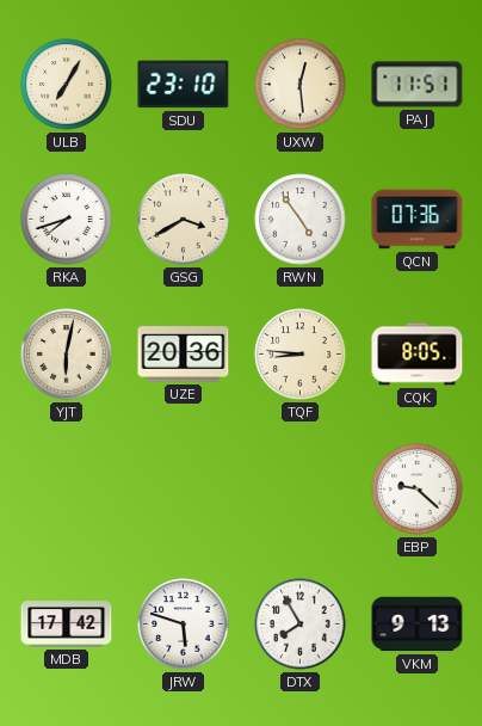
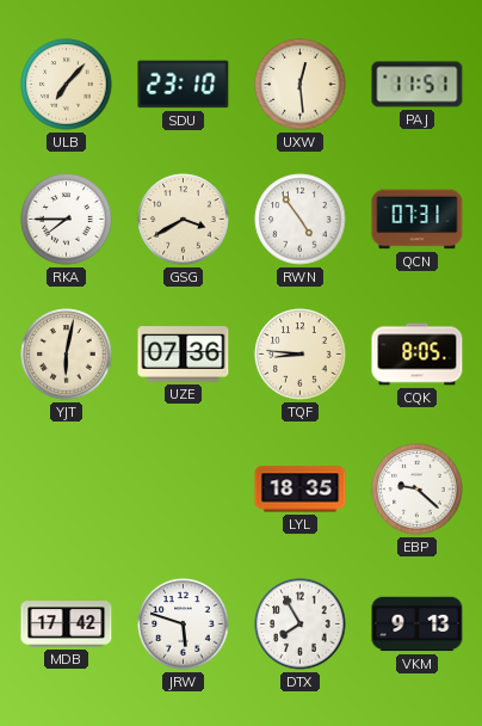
ULB: 7:05 -> 7:07
RKA: 7:42 -> 7:45
QCN: 07:36 -> 07:31
UZE: 20:36 -> 07:36
LYL: none -> 18:35
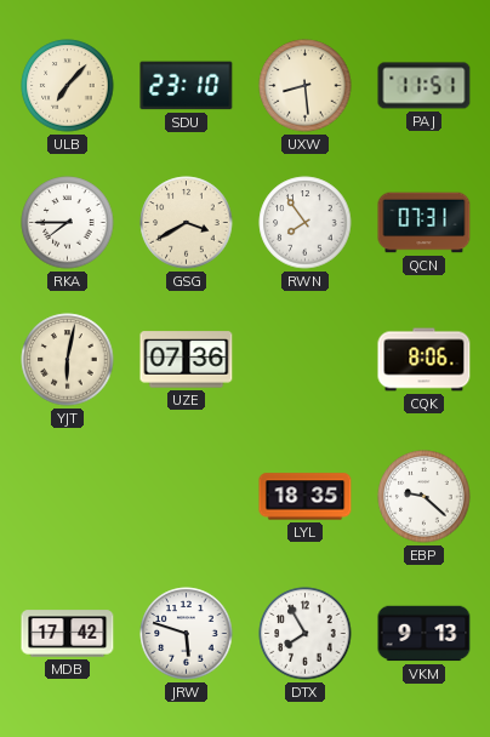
UXW: 12:29 -> 8:29
RWN: 4:54 -> 7:54
TQF: 8:46 -> none
CQK: 8:05 -> 8:06
